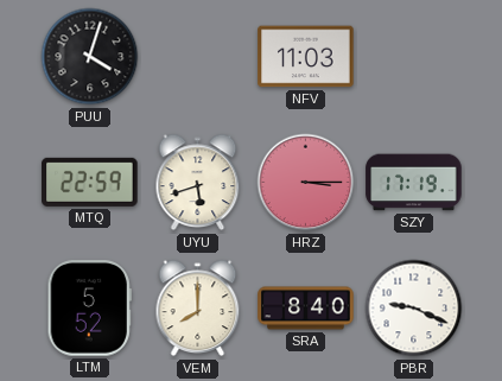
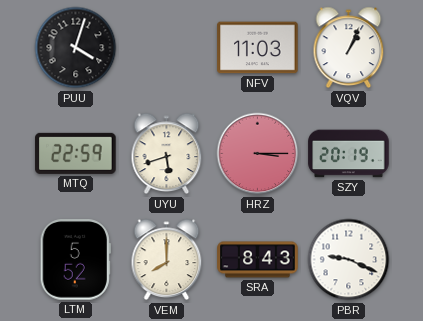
VQV: none -> 1:04
SZY: 17:19 -> 20:19
SRA: 8:40 -> 8:43
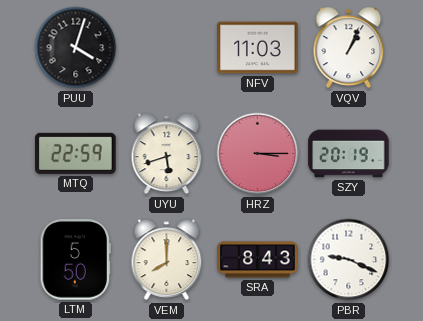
LTM: 5:52 -> 5:50
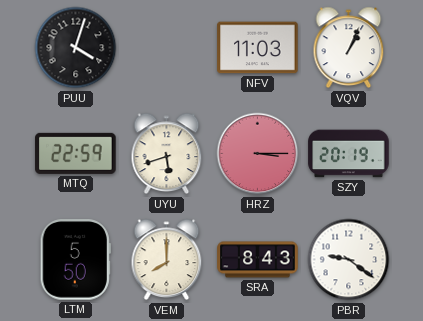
PBR: 9:19 -> 9:21
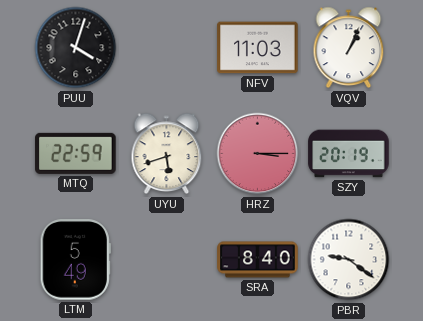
LTM: 5:50 -> 5:49
VEM: 8:00 -> none
SRA: 8:43 -> 8:40
